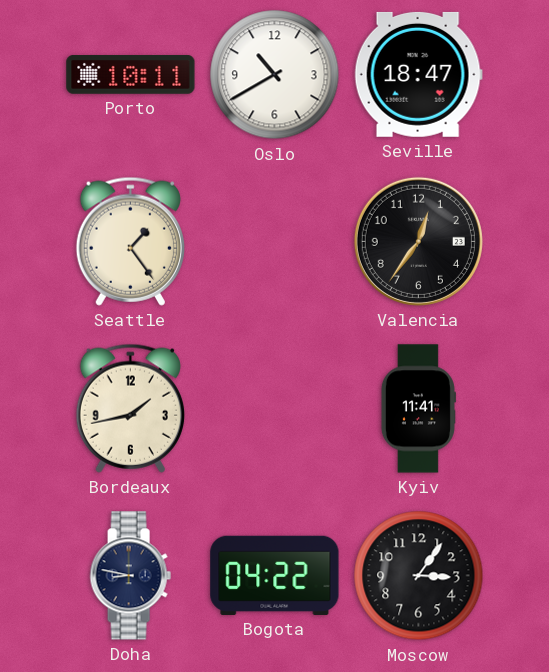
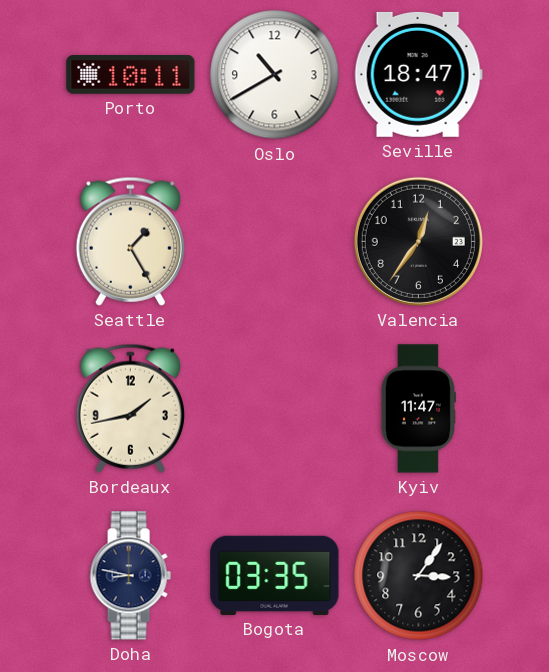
Seattle: 1:24 -> 1:25
Kyiv: 11:41 -> 11:47
Bogota: 04:22 -> 03:35
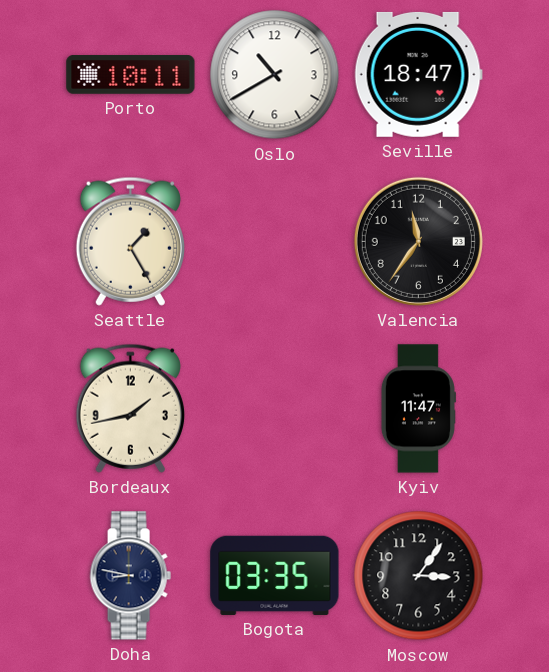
Valencia: 12:36 -> 11:36
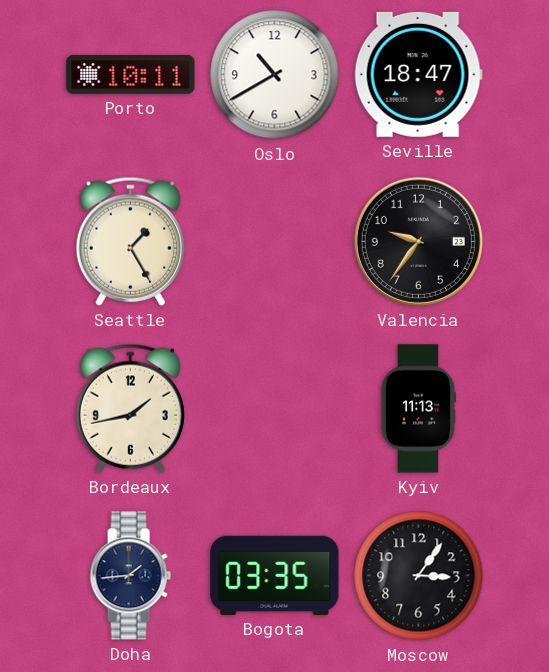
Valencia: 11:36 -> 9:36
Kyiv: 11:47 -> 11:13
Doha: 8:47 -> 1:44
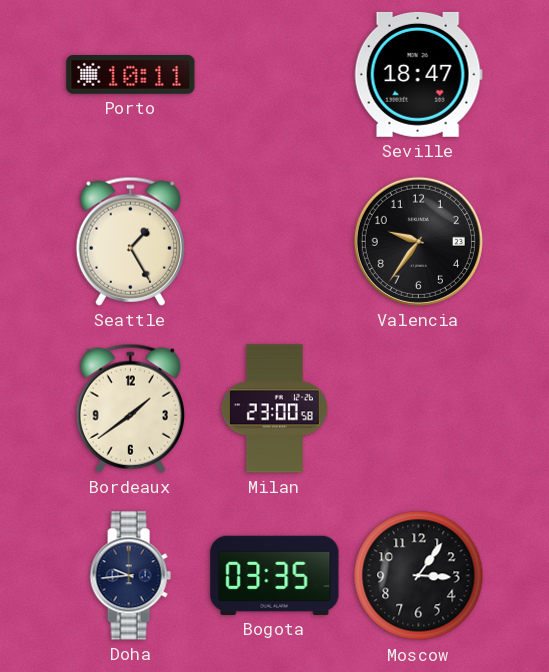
Oslo: 10:40 -> none
Bordeaux: 1:43 -> 1:39
Milan: none -> 23:00
Kyiv: 11:13 -> none
Doha: 1:44 -> 9:44
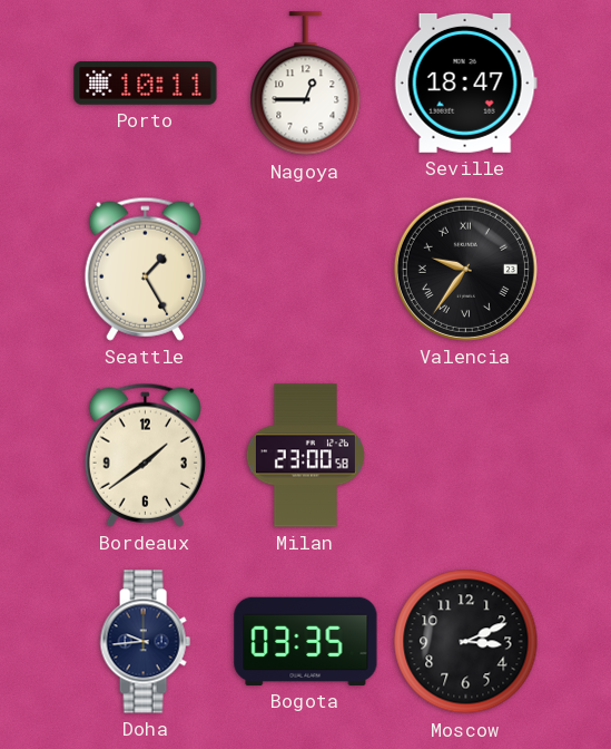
Nagoya: none -> 12:45
Valencia numerals: Arabic -> Roman
Moscow: 3:06 -> 3:11
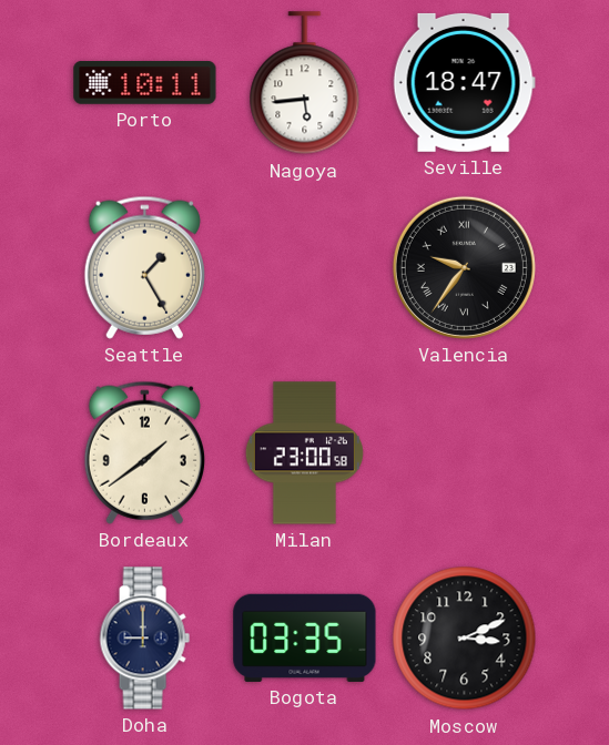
Nagoya: 12:45 -> 5:44
Doha: 9:44 -> 9:00
